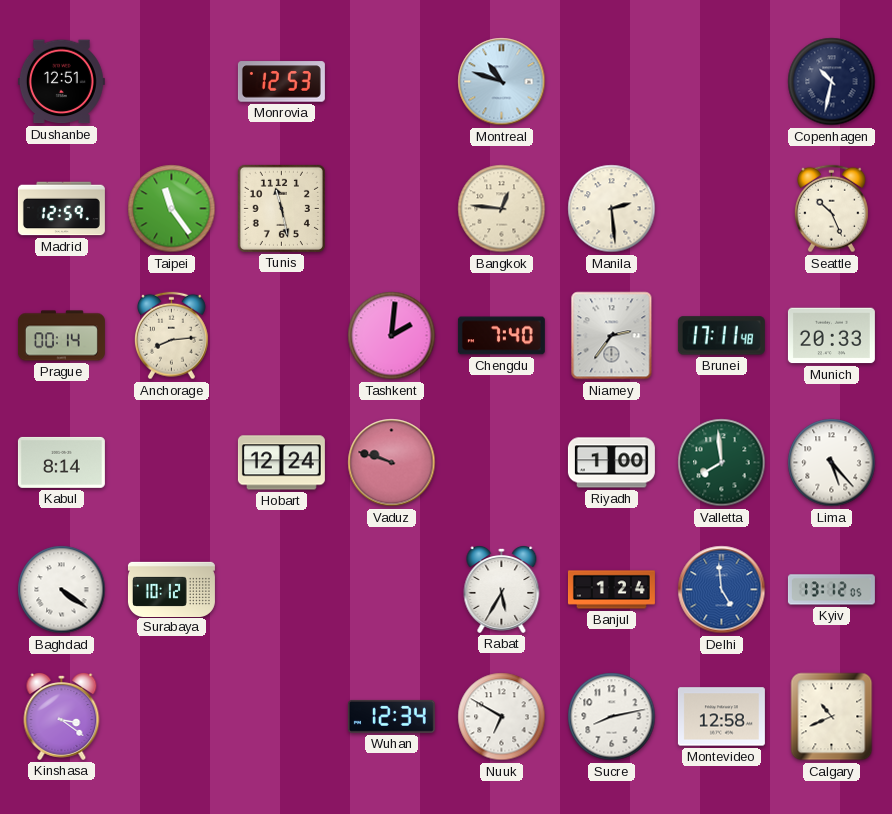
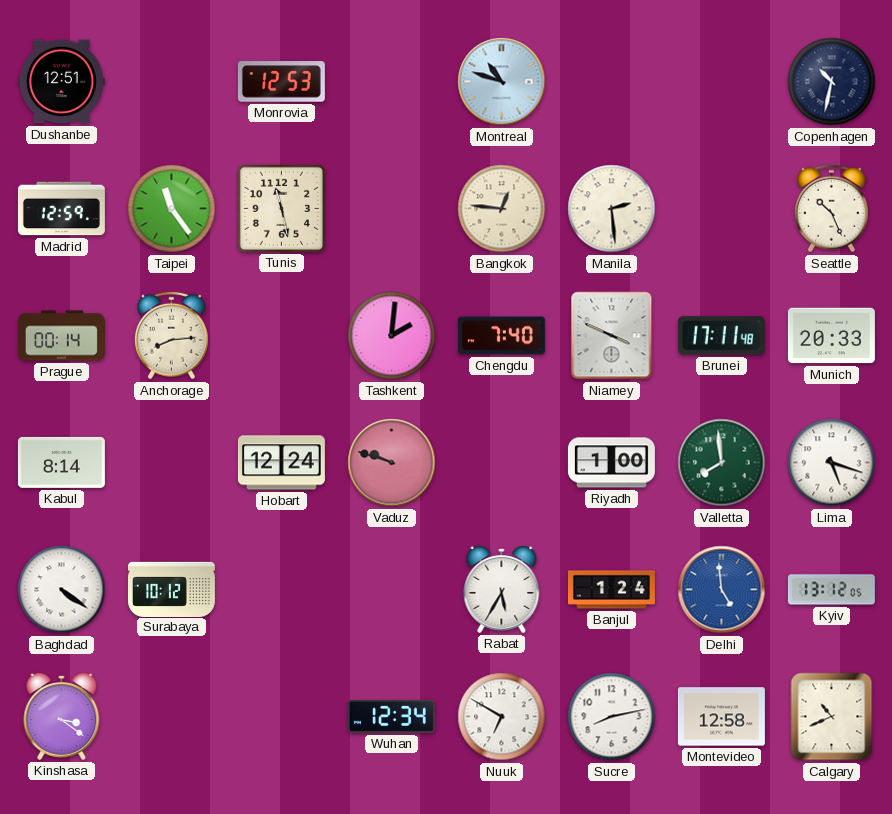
Niamey: 2:36 -> 3:49
Lima: 5:23 -> 5:18
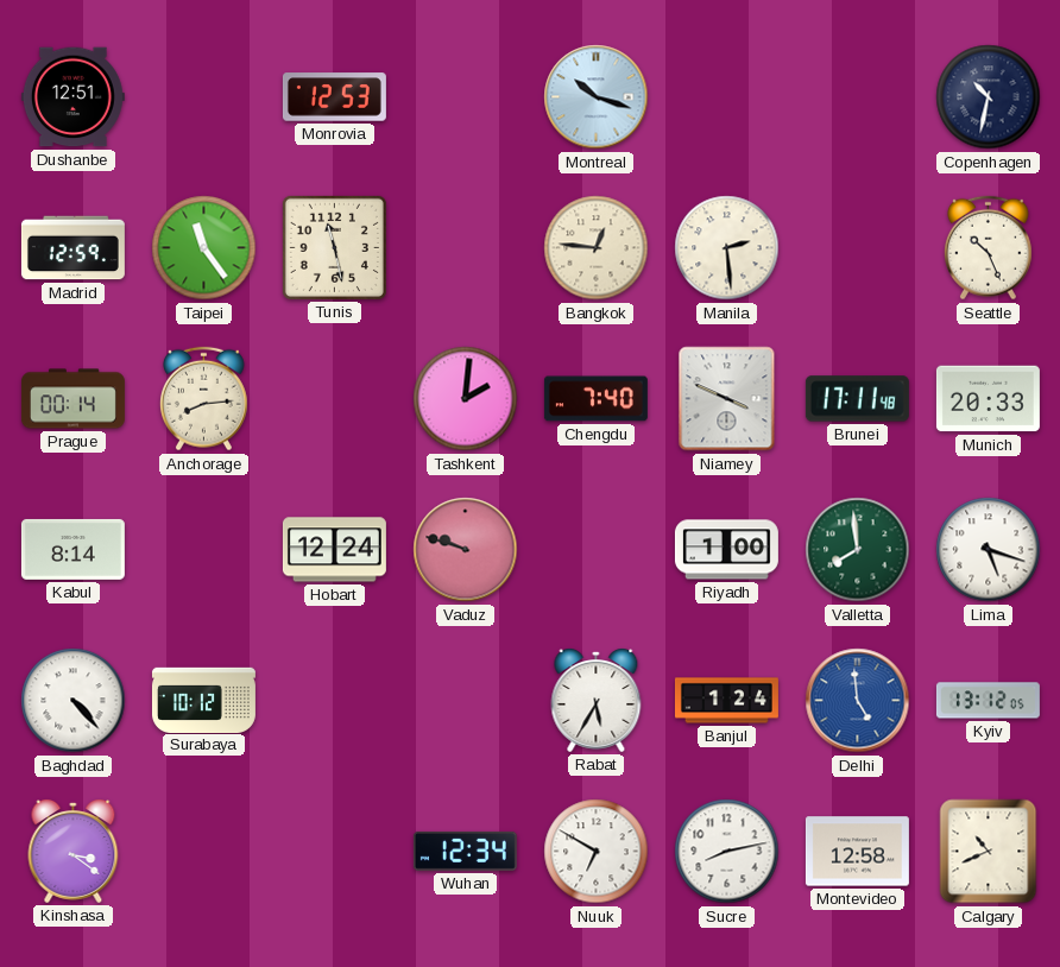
Montreal: 10:48 -> 10:18
Baghdad: 4:21 -> 4:23
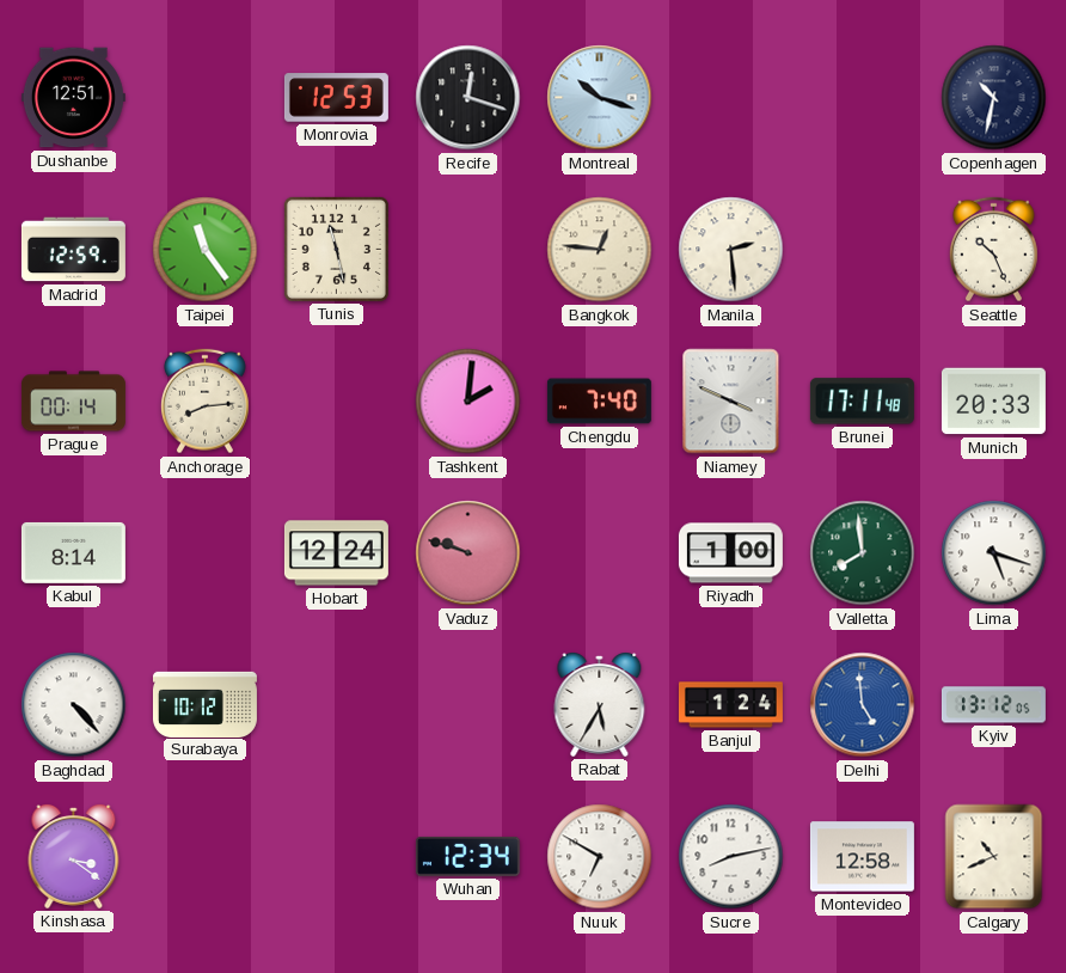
Recife: none -> 12:18
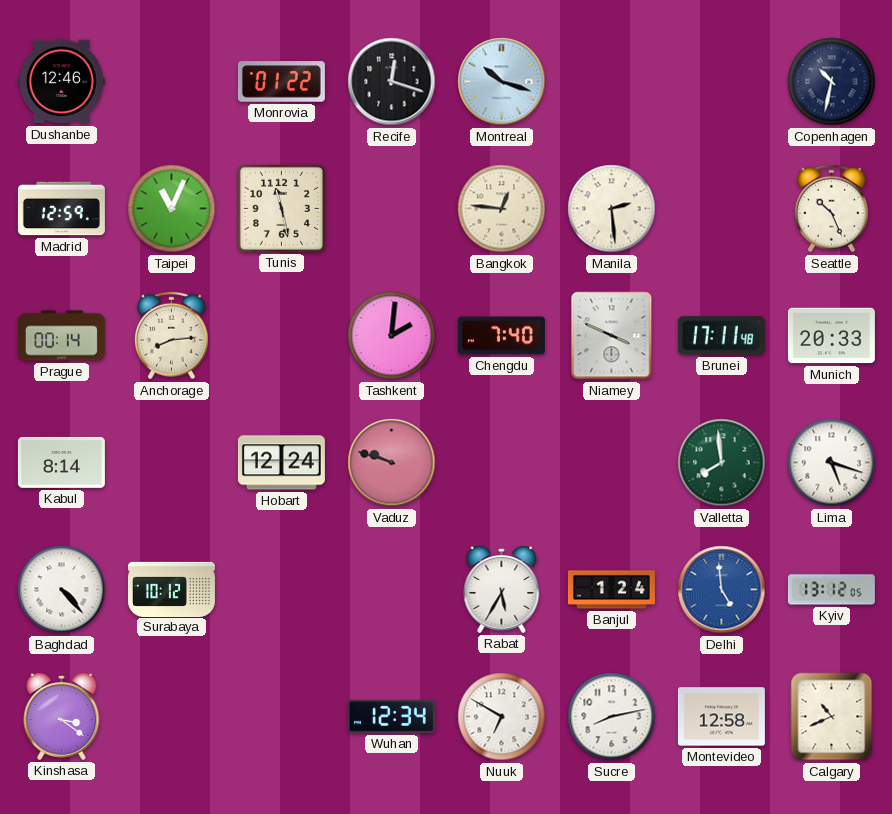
Dushanbe: 12:51 -> 12:46
Monrovia: 12:53 -> 01:22
Taipei: 11:24 -> 11:04
Riyadh: 1:00 -> none
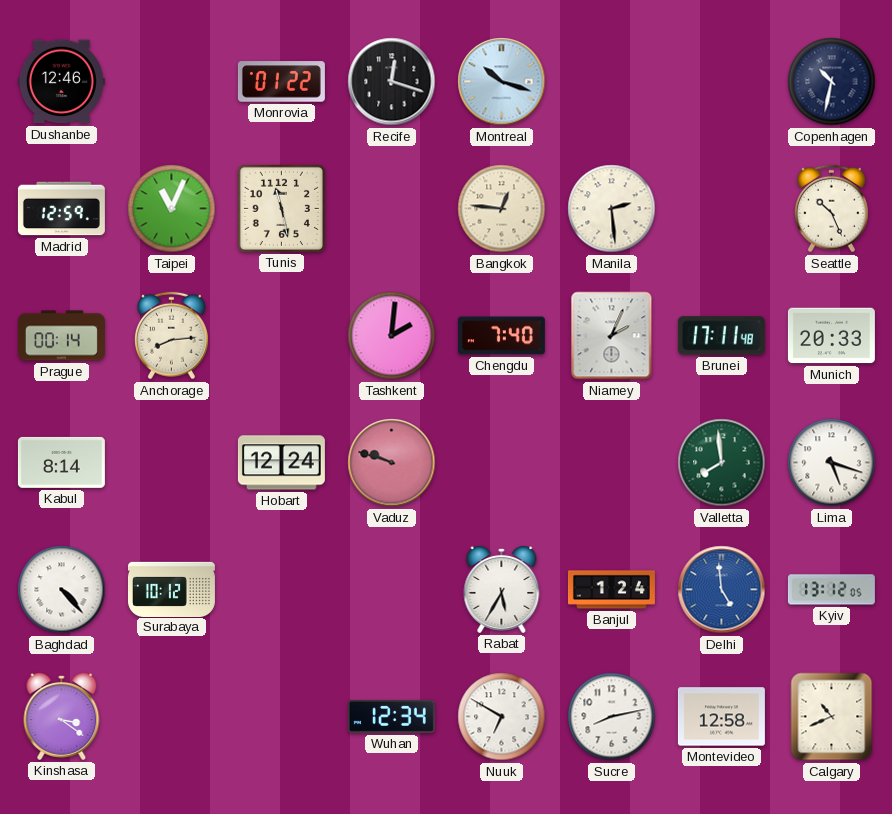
Niamey: 3:49 -> 2:04
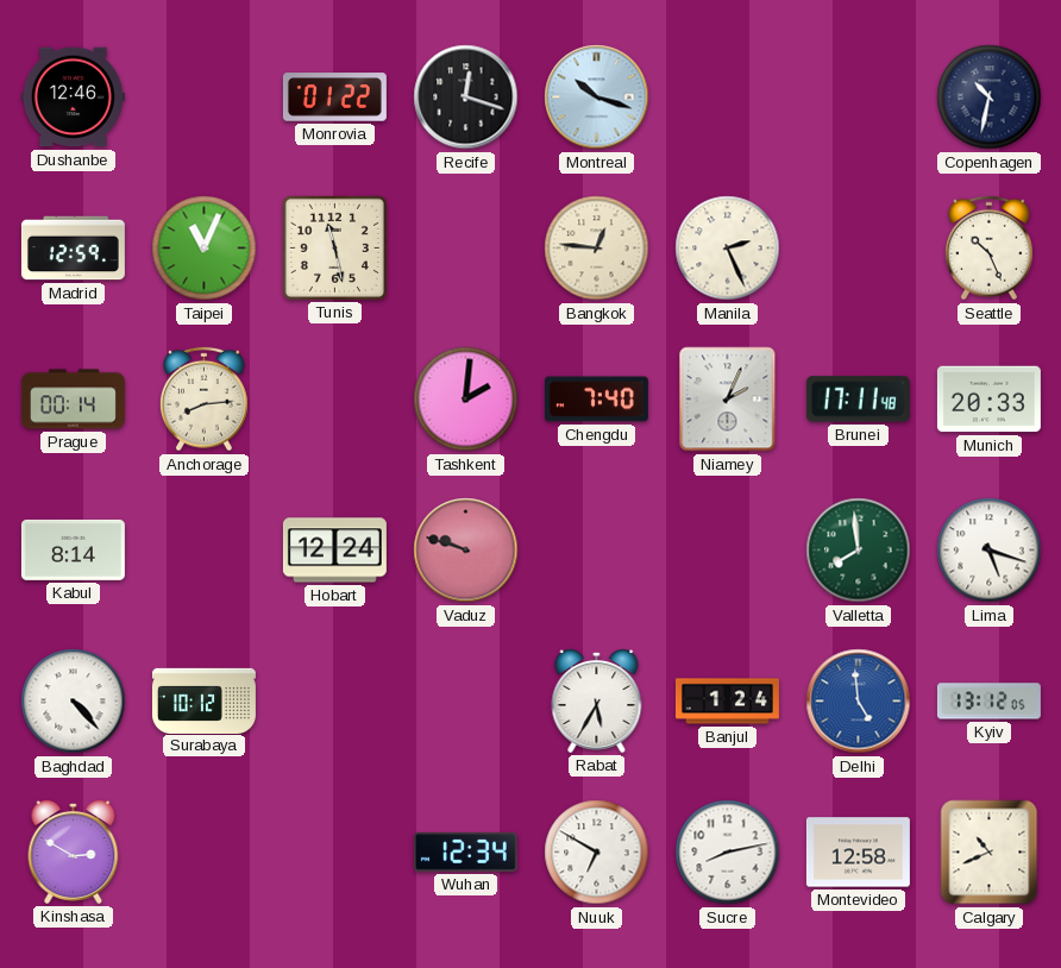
Manila: 2:29 -> 2:26
Kinshasa: 3:21 -> 2:50
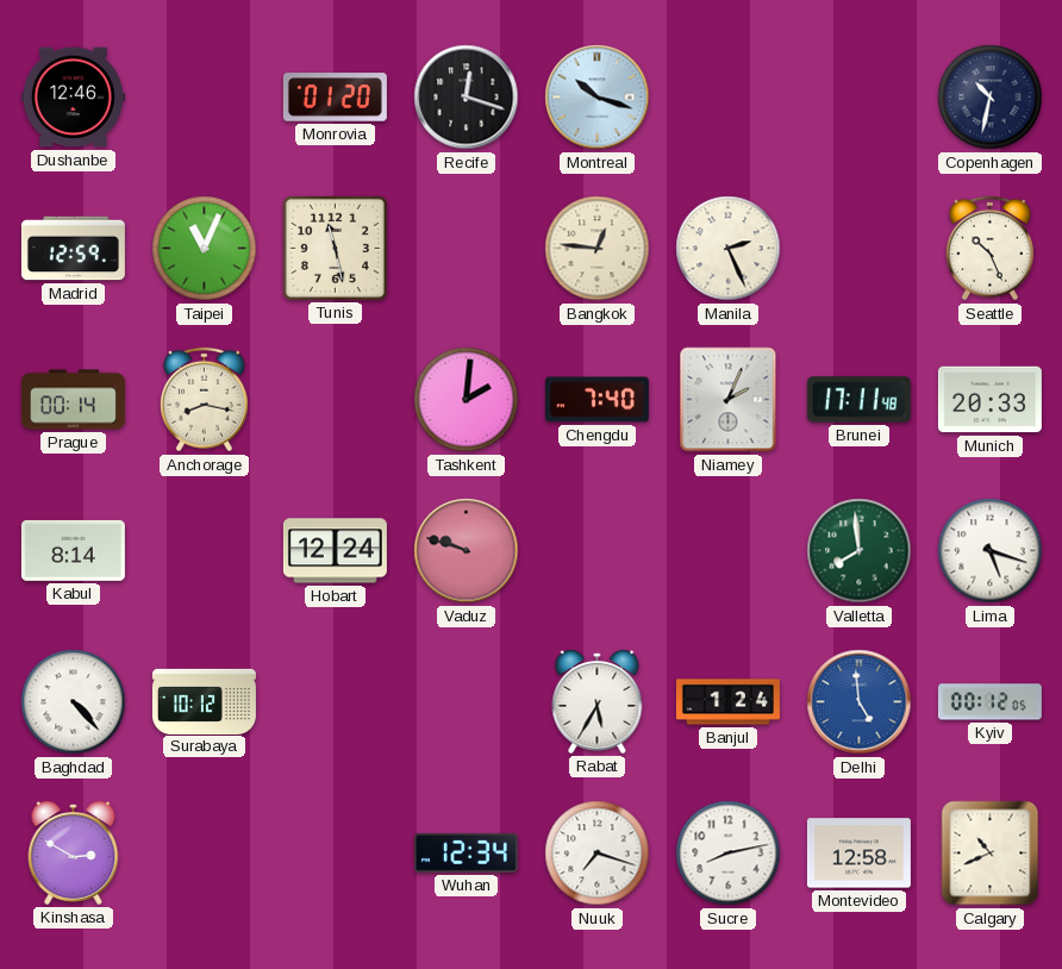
Monrovia: 01:22 -> 01:20
Anchorage: 8:14 -> 8:17
Kyiv: 13:12 -> 00:12
Nuuk: 6:50 -> 7:18
